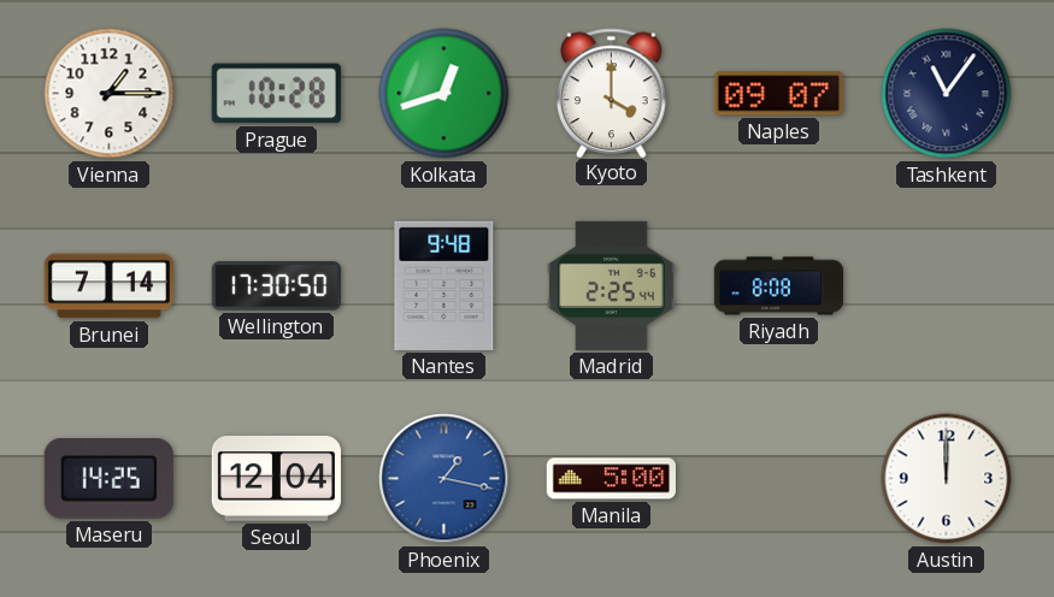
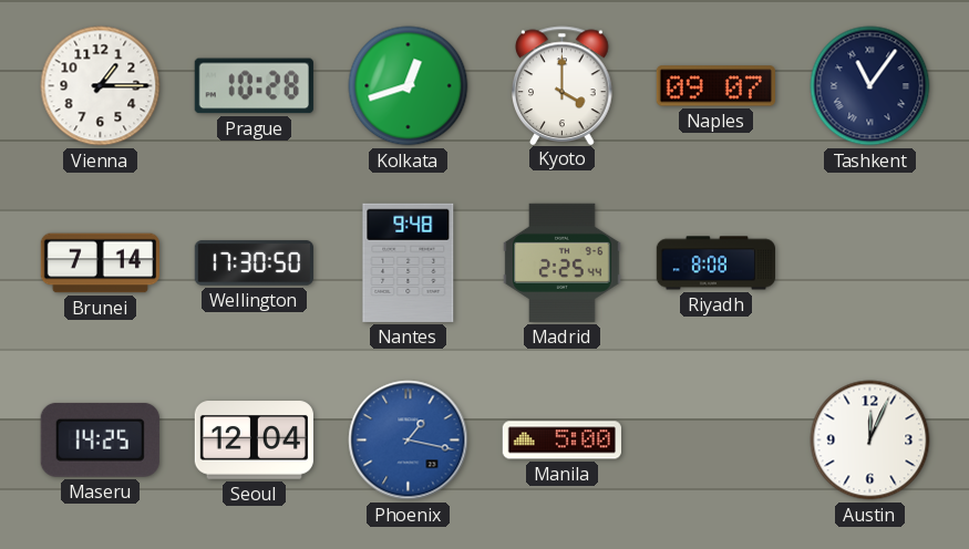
Austin: 12:00 -> 12:04
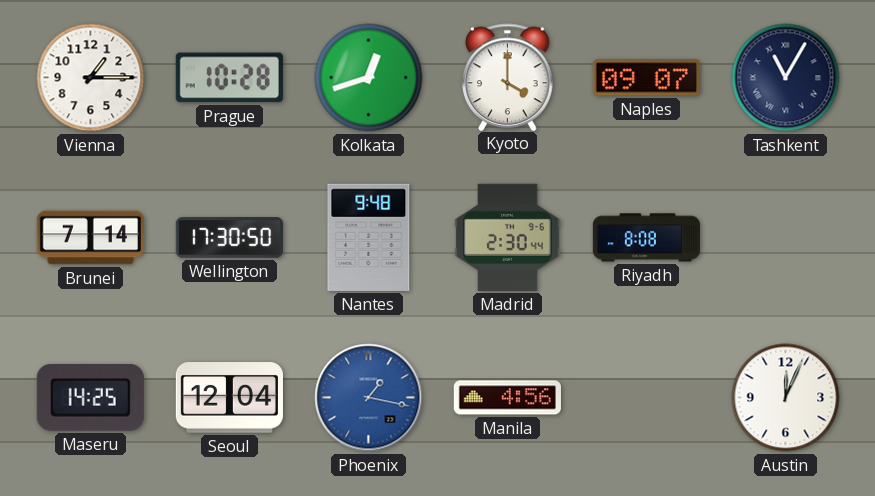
Tashkent: 11:06 -> 11:05
Madrid: 2:25 -> 2:30
Manila: 5:00 -> 4:56
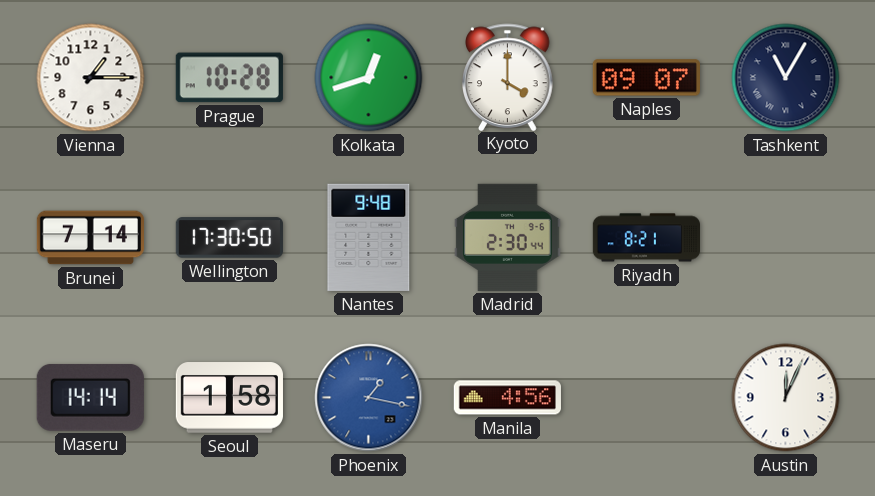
Riyadh: 8:08 -> 8:21
Maseru: 14:25 -> 14:14
Seoul: 12:04 -> 1:58
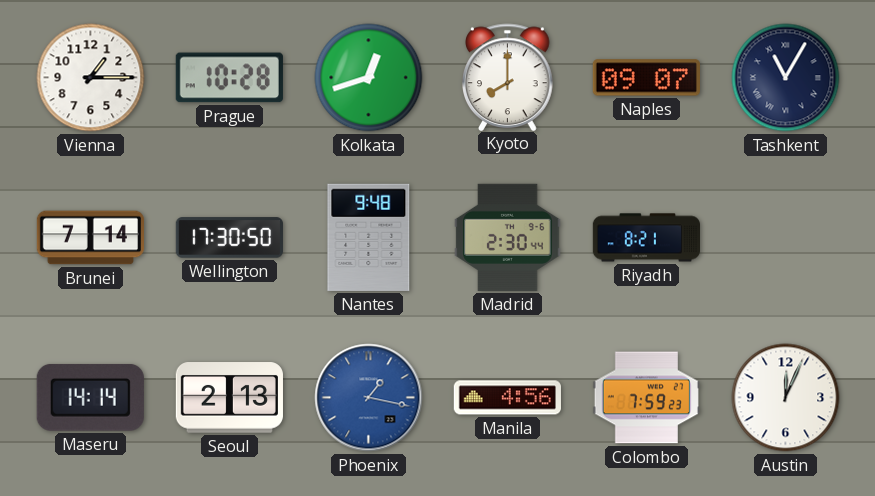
Kyoto: 4:00 -> 8:00
Seoul: 1:58 -> 2:13
Colombo: none -> 7:59
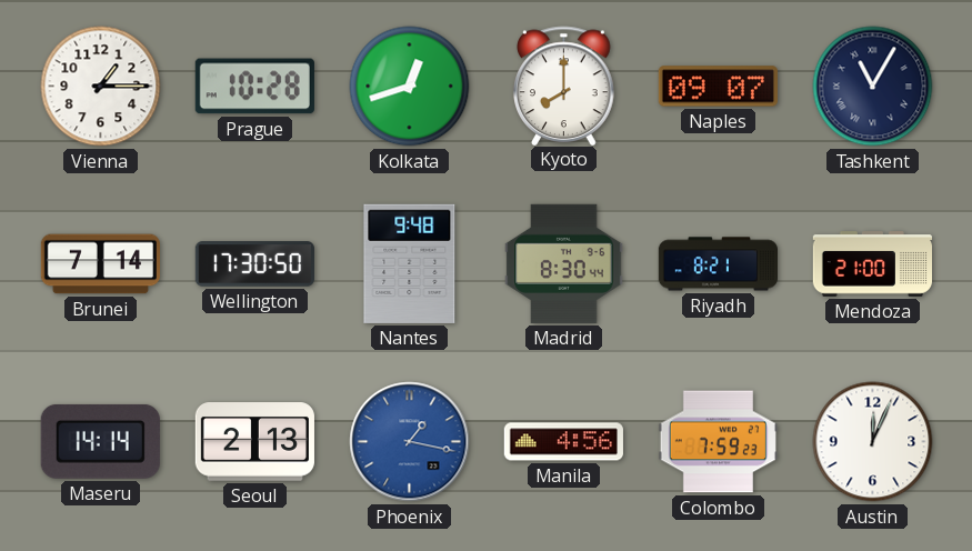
Madrid: 2:30 -> 8:30
Mendoza: none -> 21:00
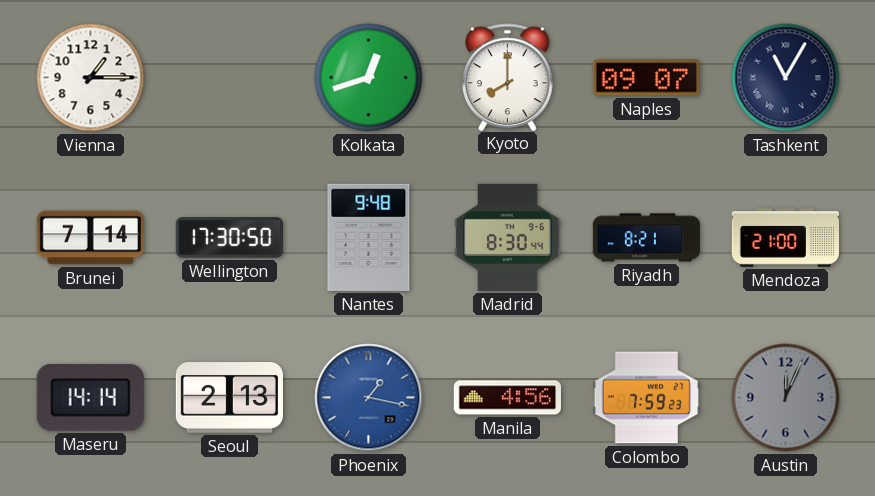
Prague: 10:28 -> none
Austin dial: white -> grey
